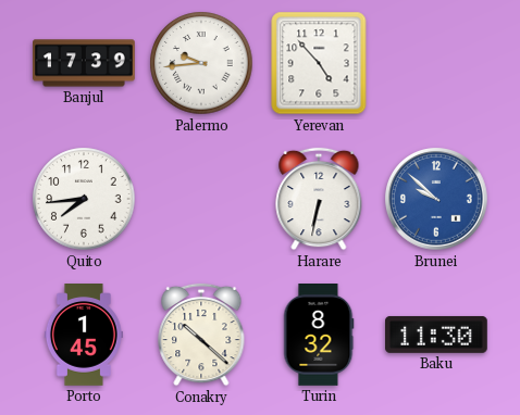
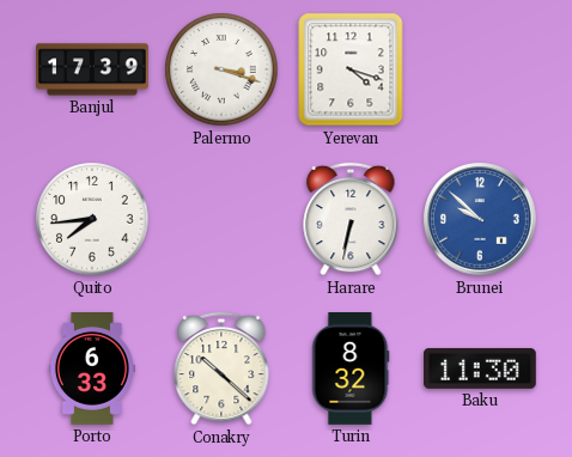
Palermo: 9:44 -> 3:18
Yerevan: 4:53 -> 4:18
Porto: 1:45 -> 6:33
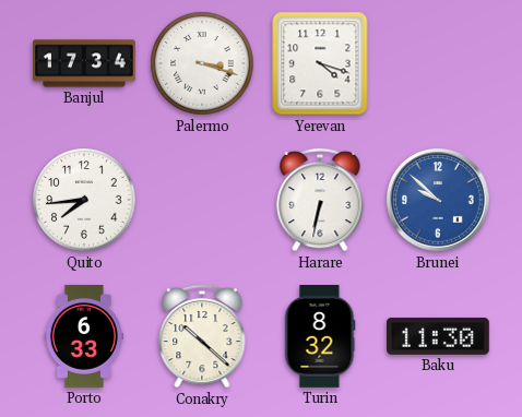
Banjul: 17:39 -> 17:34
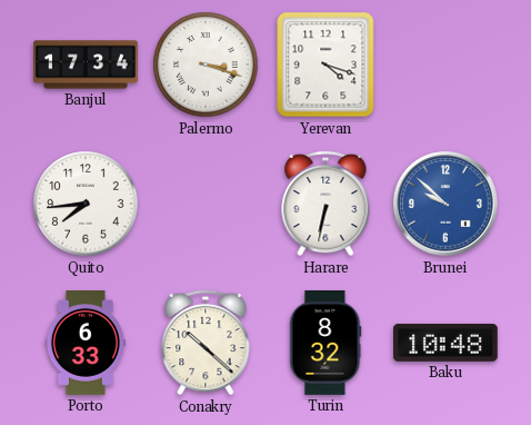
Baku: 11:30 -> 10:48
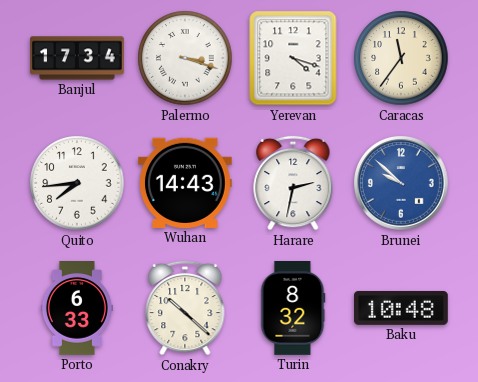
Caracas: none -> 11:36
Wuhan: none -> 14:43
Harare: 6:32 -> 2:32
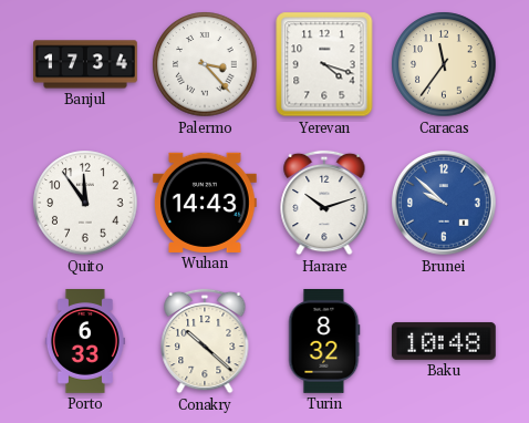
Palermo: 3:18 -> 3:23
Quito: 7:44 -> 11:54
Harare: 2:32 -> 10:12
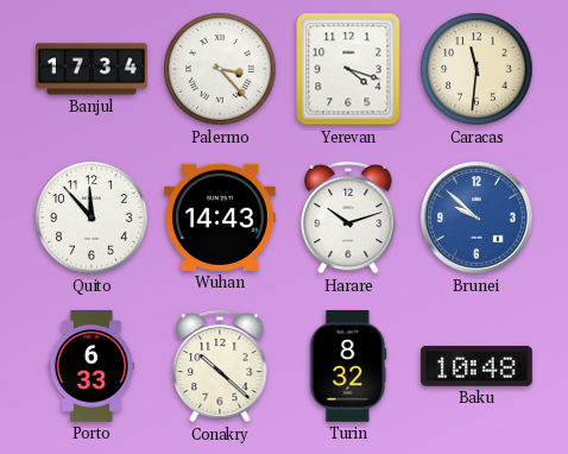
Caracas: 11:36 -> 11:31
Quito: 11:54 -> 11:53
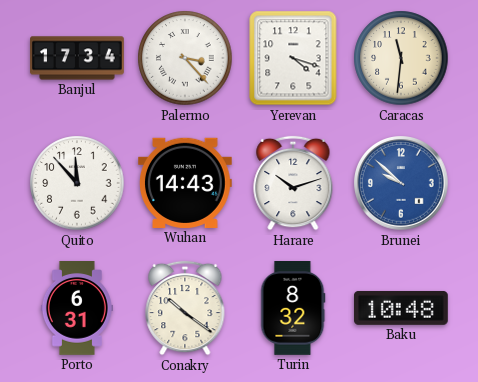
Porto: 6:33 -> 6:31
Conakry: 10:22 -> 10:21
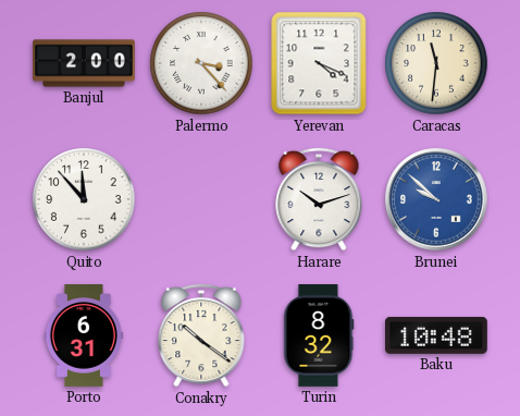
Banjul: 17:34 -> 2:00
Yerevan: 4:18 -> 4:19
Wuhan: 14:43 -> none
